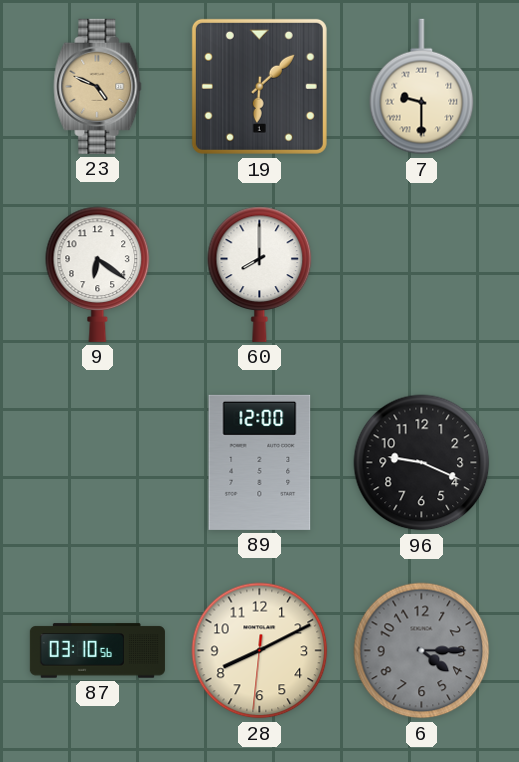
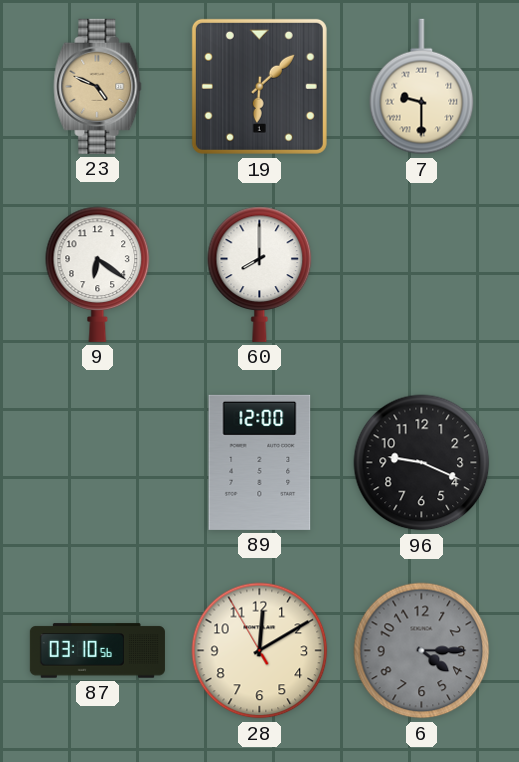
28: 8:10 -> 12:09
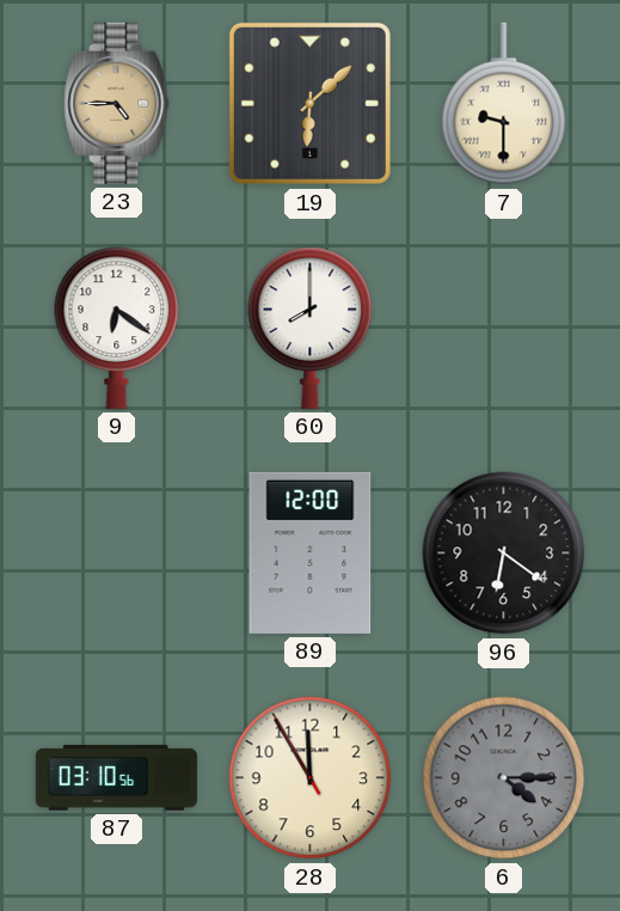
23: 4:49 -> 4:45
96: 9:19 -> 6:21
28: 12:09 -> 11:54
